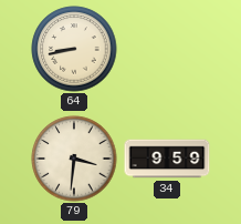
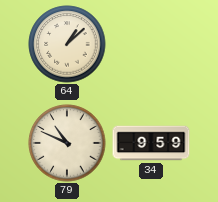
64: 8:43 -> 1:08
79: 3:31 -> 10:49
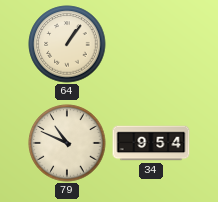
64: 1:08 -> 1:06
34: 9:59 -> 9:54
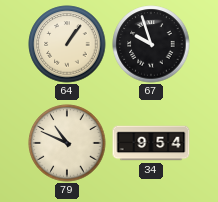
67: none -> 9:57
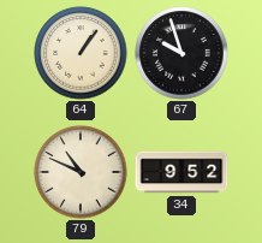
34: 9:54 -> 9:52
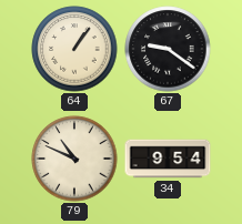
67: 9:57 -> 9:21
34: 9:52 -> 9:54
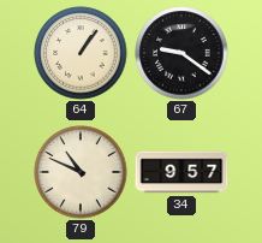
34: 9:54 -> 9:57
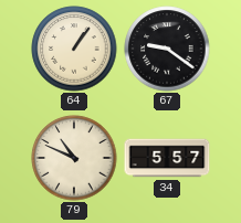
34: 9:57 -> 5:57
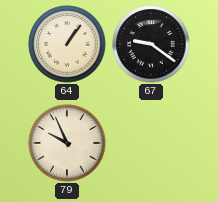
79: 10:49 -> 9:56
34: 5:57 -> none
